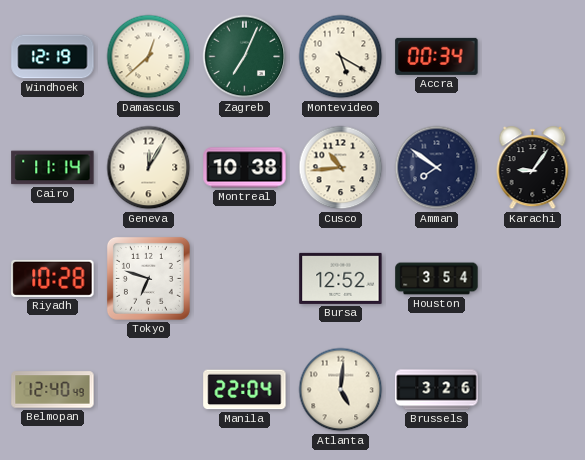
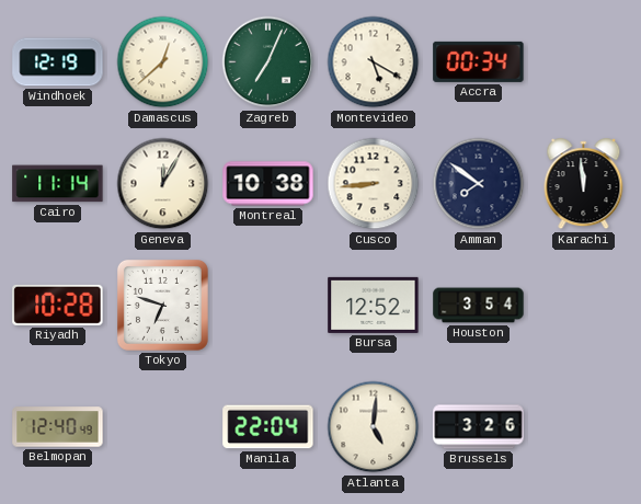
Cusco: 10:44 -> 8:44
Karachi: 9:06 -> 11:59
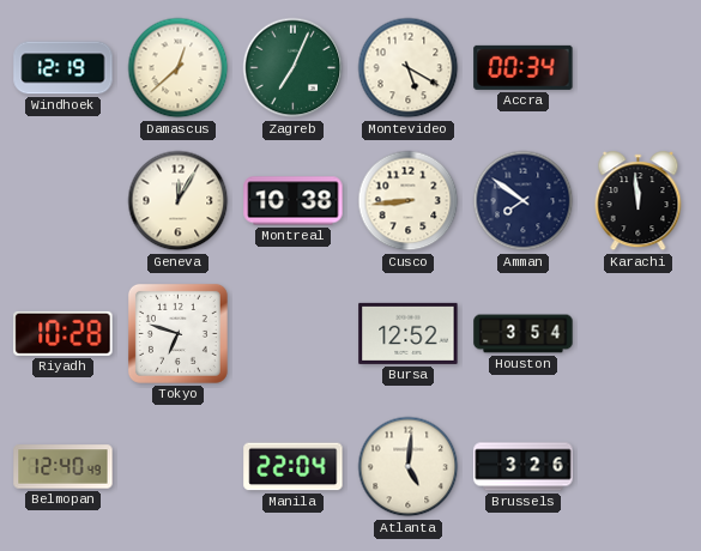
Cairo: 11:14 -> none
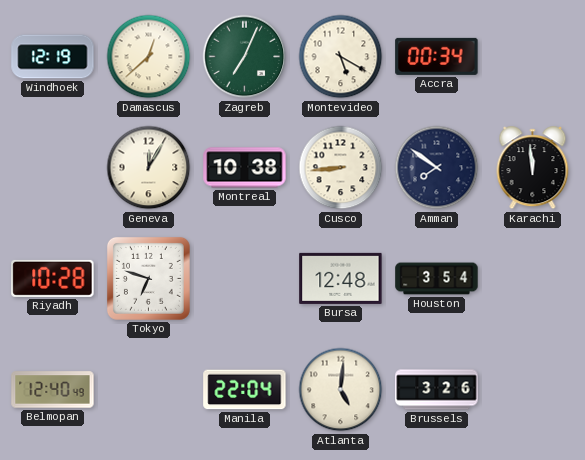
Bursa: 12:52 -> 12:48
